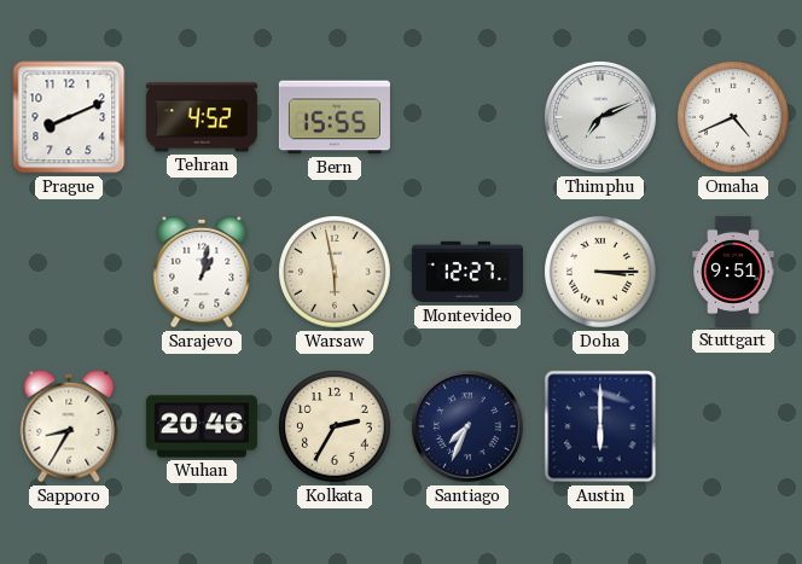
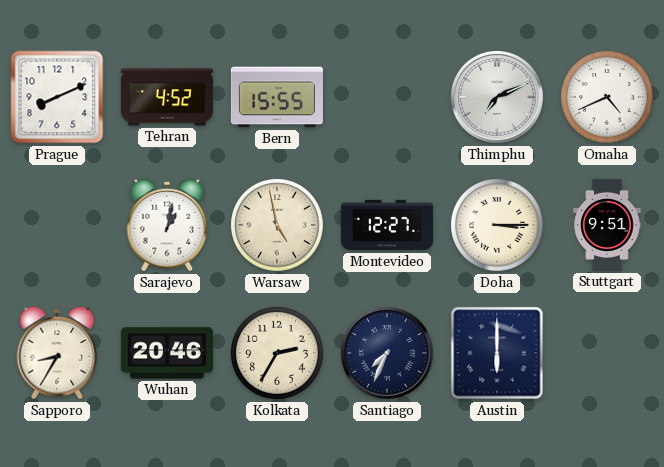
Warsaw: 5:58 -> 4:58
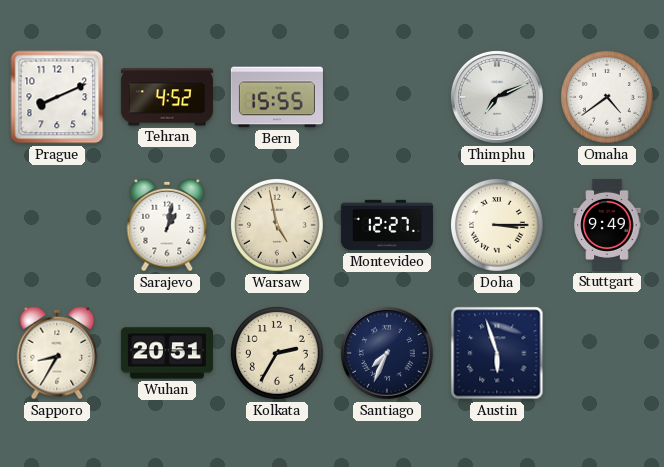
Omaha: 4:41 -> 4:39
Stuttgart: 9:51 -> 9:49
Wuhan: 20:46 -> 20:51
Austin: 6:00 -> 5:57
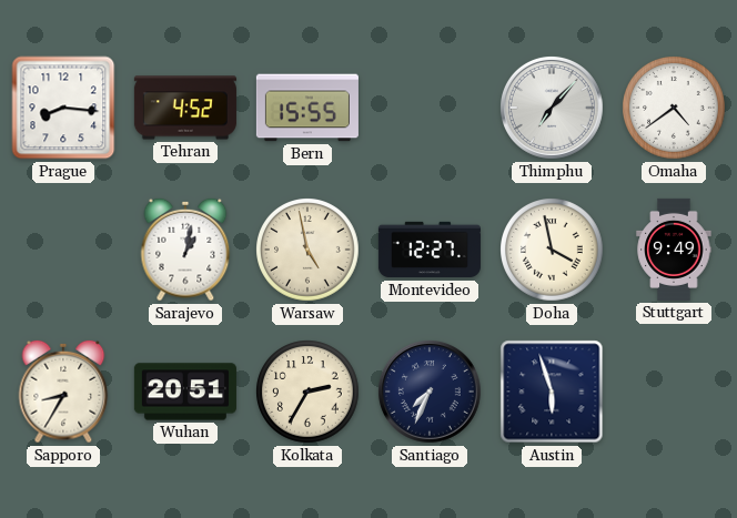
Prague: 8:11 -> 8:16
Thimphu: 7:11 -> 7:07
Doha: 3:15 -> 3:58
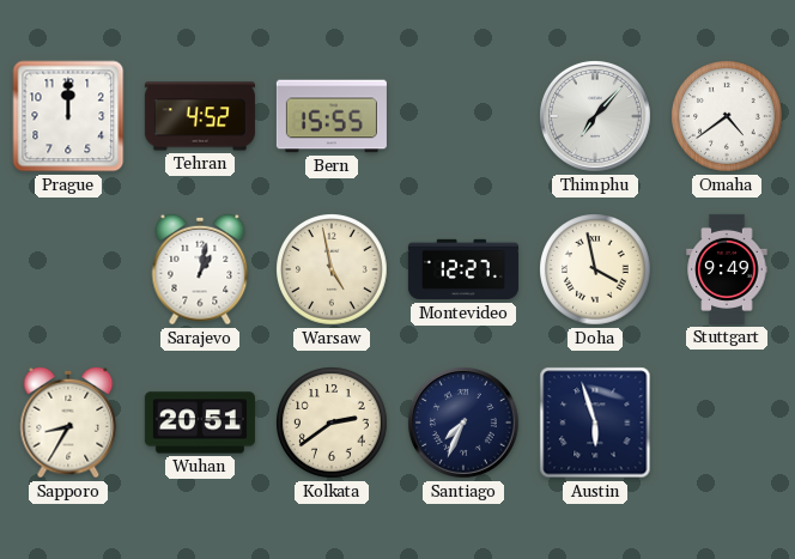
Prague: 8:16 -> 12:00
Kolkata: 2:35 -> 2:39
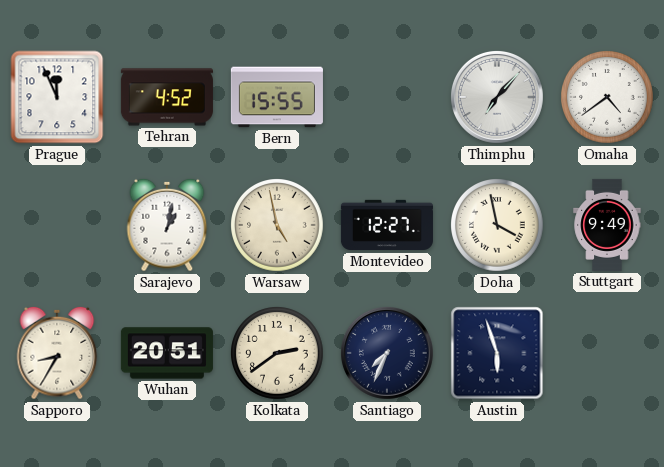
Prague: 12:00 -> 11:56
